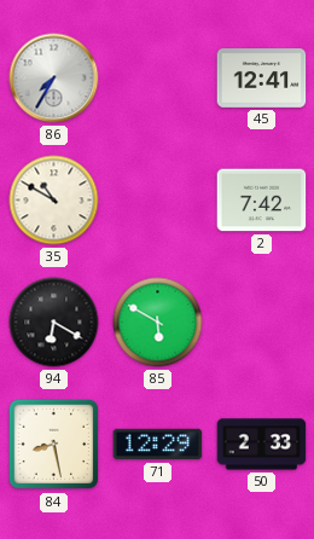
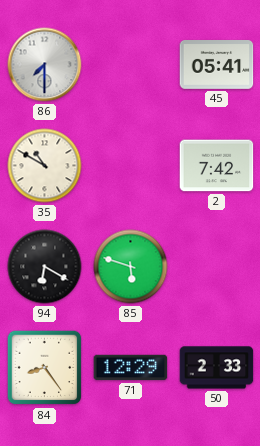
86: 7:35 -> 7:30
45: 12:41 -> 05:41
85: 5:50 -> 5:48
84: 8:28 -> 8:24
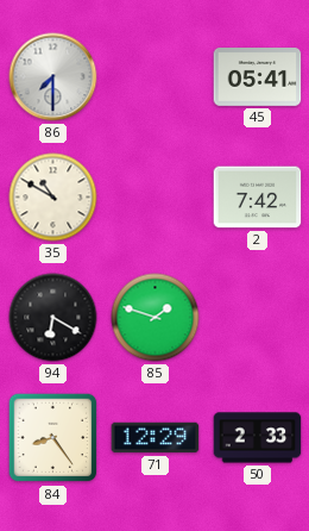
85: 5:48 -> 1:48
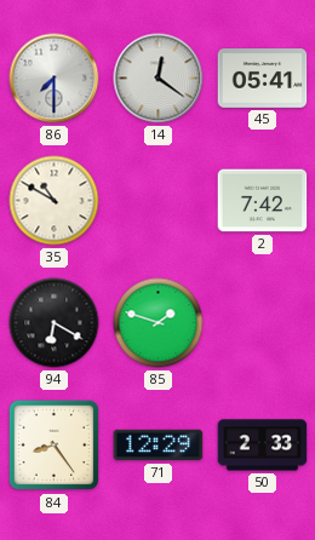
14: none -> 12:21
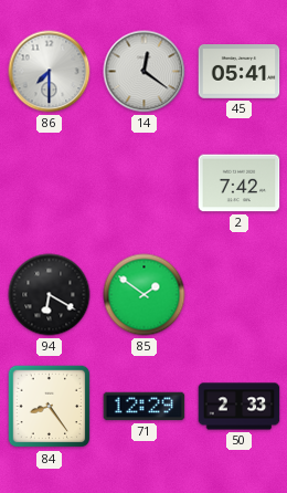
35: 10:50 -> none
85: 1:48 -> 1:51
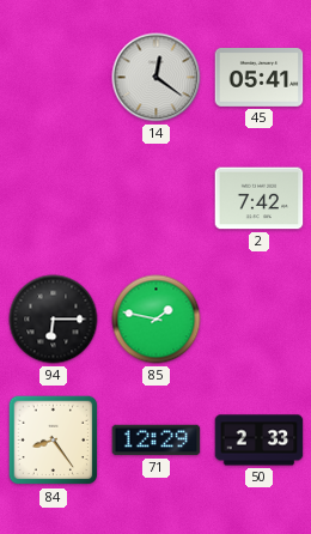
86: 7:30 -> none
94: 6:20 -> 6:15
85: 1:51 -> 1:47
